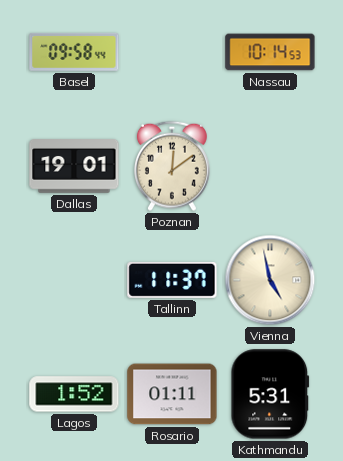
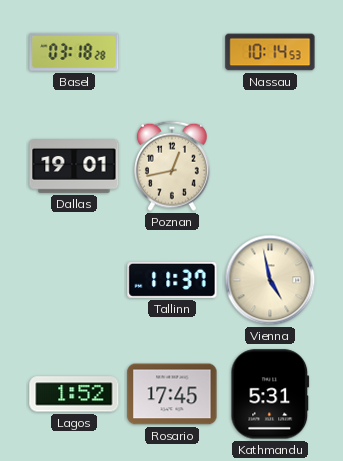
Basel: 09:58 -> 03:18
Poznan: 12:09 -> 12:43
Rosario: 01:11 -> 17:45
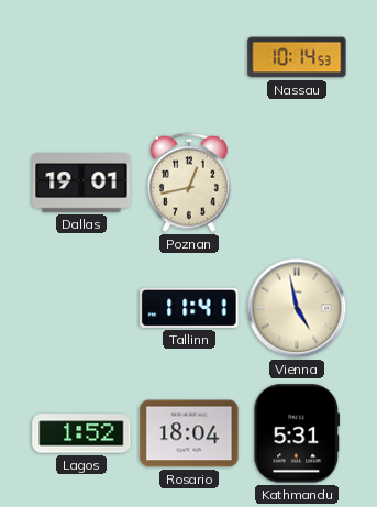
Basel: 03:18 -> none
Tallinn: 11:37 -> 11:41
Rosario: 17:45 -> 18:04
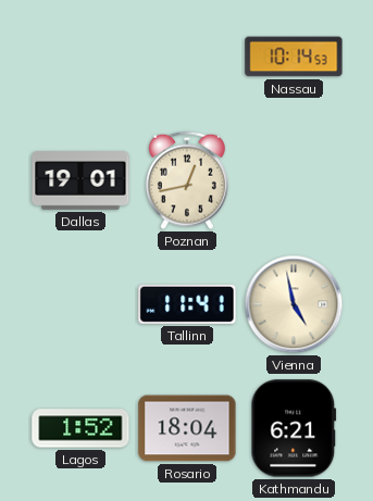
Kathmandu: 5:31 -> 6:21
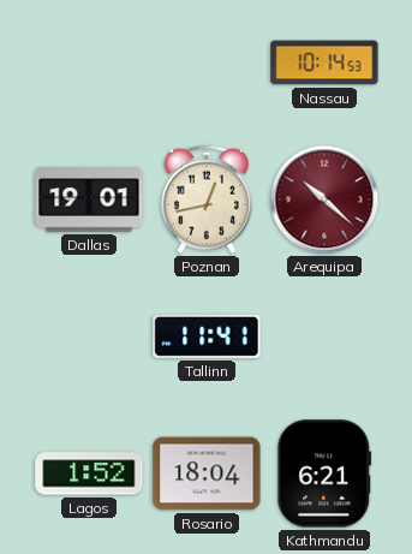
Arequipa: none -> 10:22
Vienna: 4:58 -> none
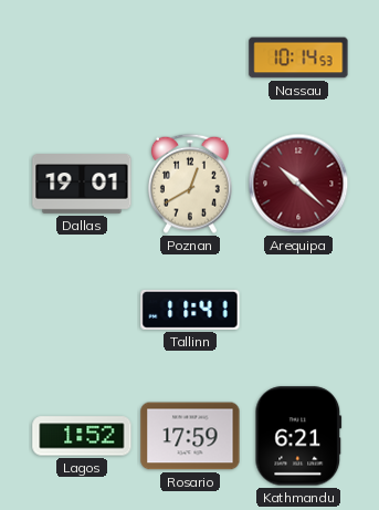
Poznan: 12:43 -> 12:40
Rosario: 18:04 -> 17:59
